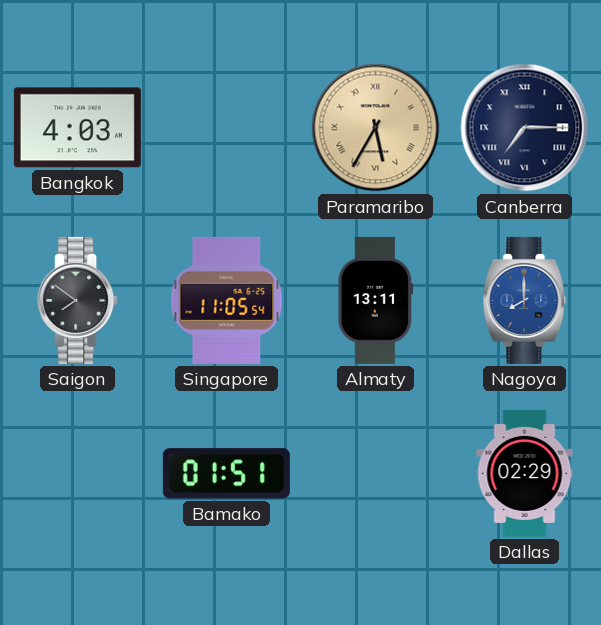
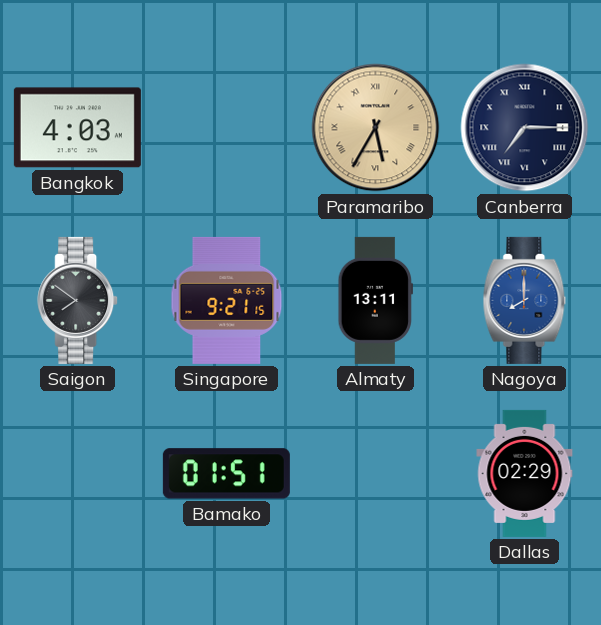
Singapore: 11:05 -> 9:21
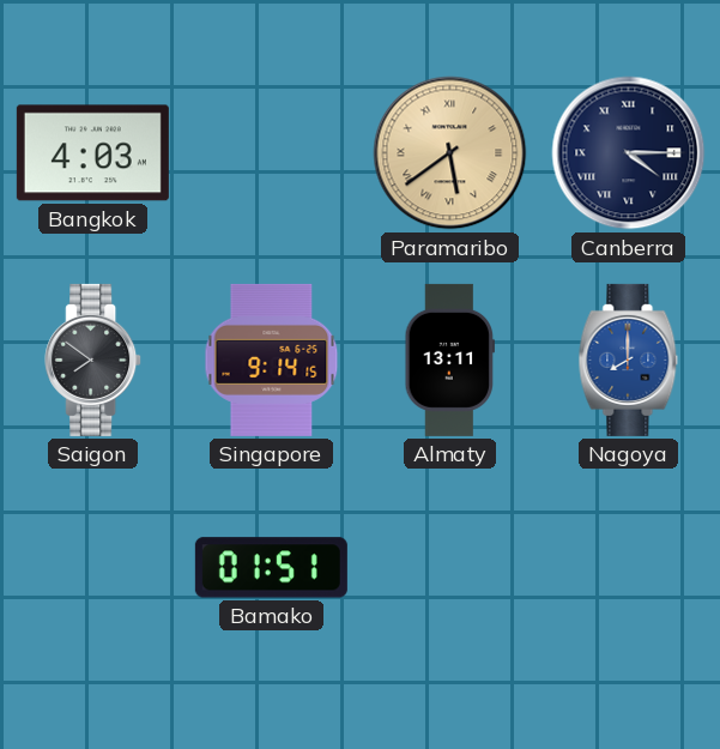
Paramaribo: 5:35 -> 5:39
Canberra: 7:15 -> 4:15
Singapore: 9:21 -> 9:14
Dallas: 02:29 -> none
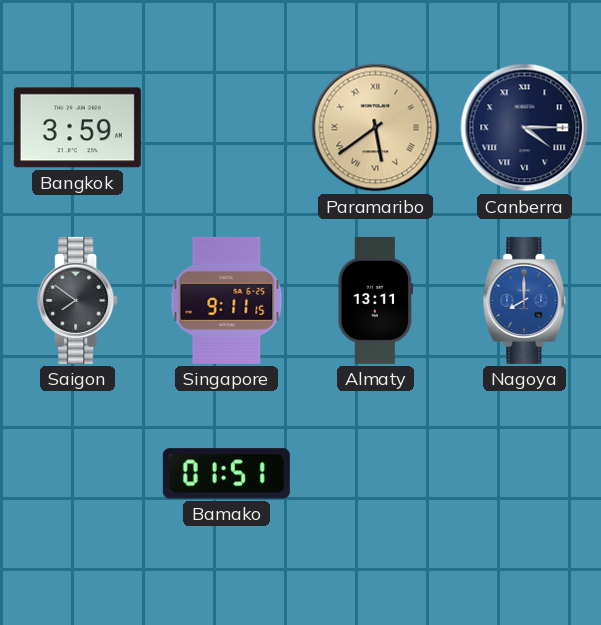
Bangkok: 4:03 -> 3:59
Singapore: 9:14 -> 9:11
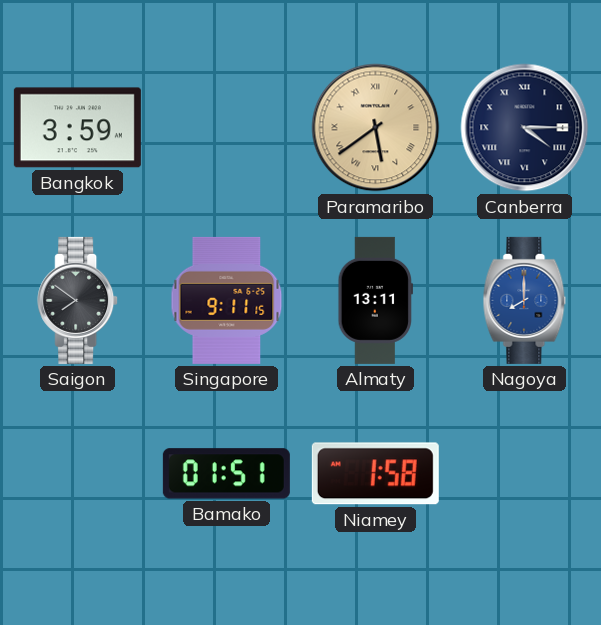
Niamey: none -> 1:58
